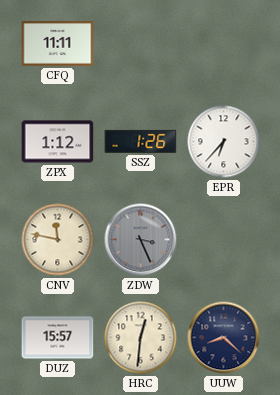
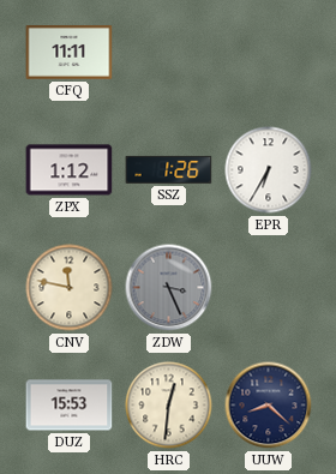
EPR: 6:37 -> 6:35
DUZ: 15:57 -> 15:53
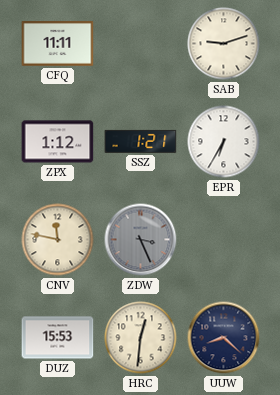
SAB: none -> 9:12
SSZ: 1:26 -> 1:21
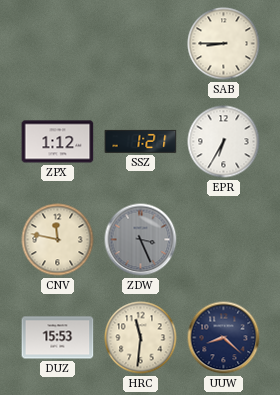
CFQ: 11:11 -> none
SAB: 9:12 -> 8:45
HRC: 12:31 -> 11:31
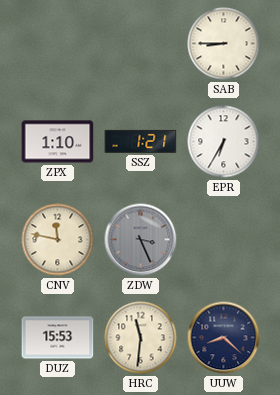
ZPX: 1:12 -> 1:10
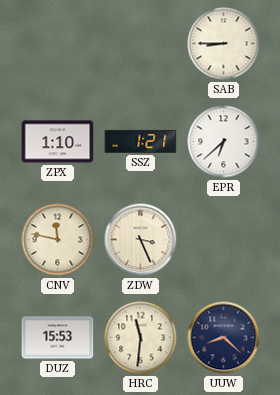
EPR: 6:35 -> 6:38
ZDW dial: grey -> cream
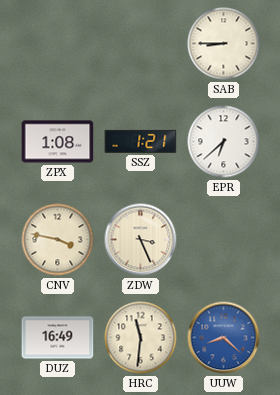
ZPX: 1:10 -> 1:08
CNV: 11:47 -> 3:47
DUZ: 15:53 -> 16:49
UUW dial: navy -> blue
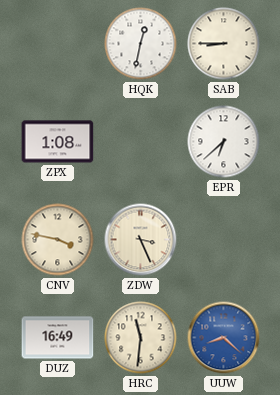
HQK: none -> 12:32
SSZ: 1:21 -> none
